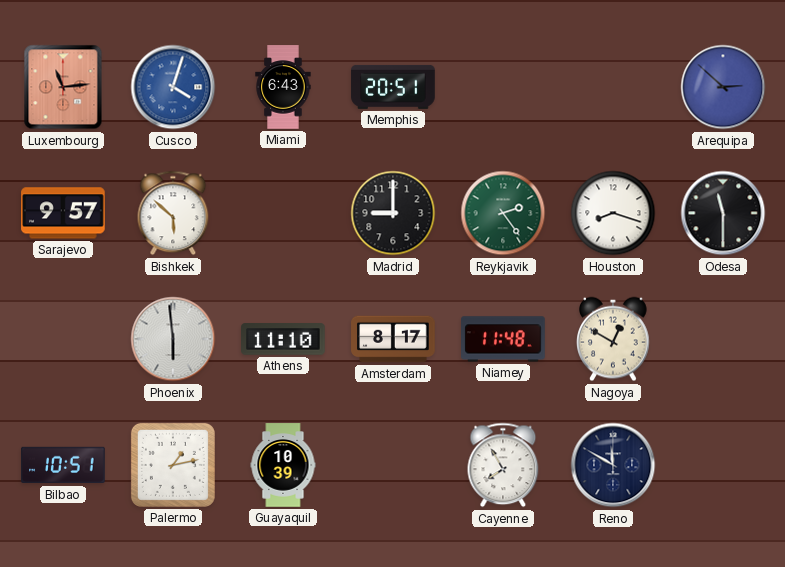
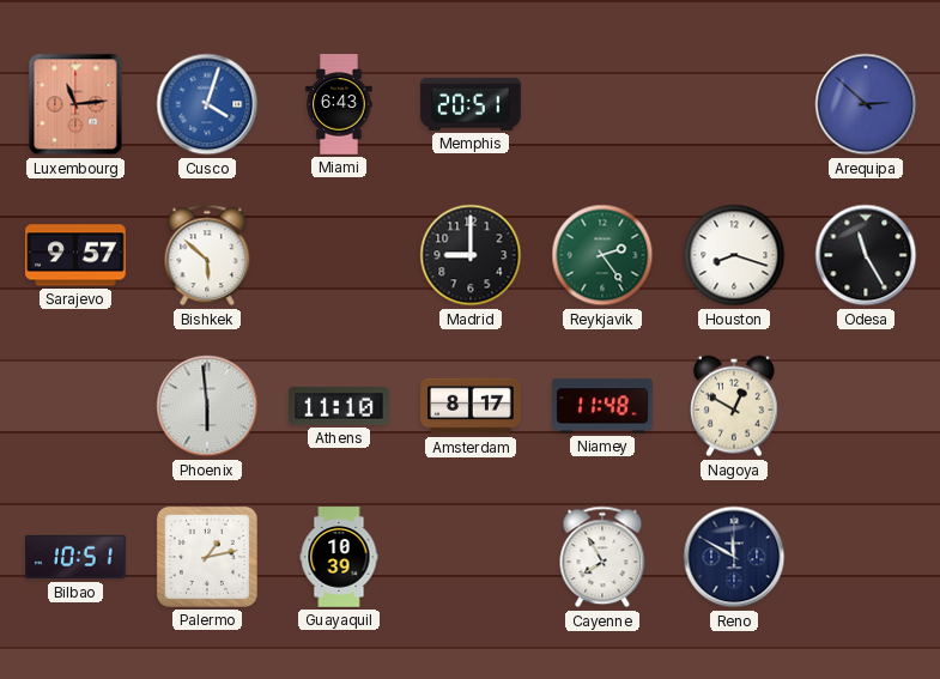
Odesa: 11:30 -> 11:25
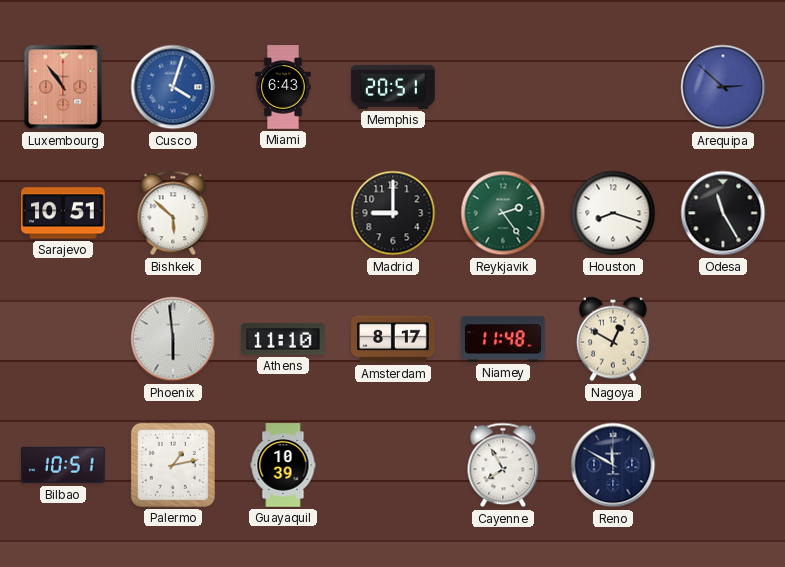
Luxembourg: 11:14 -> 10:54
Sarajevo: 9:57 -> 10:51
